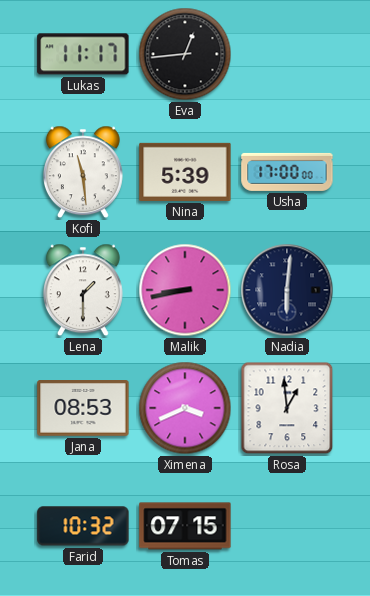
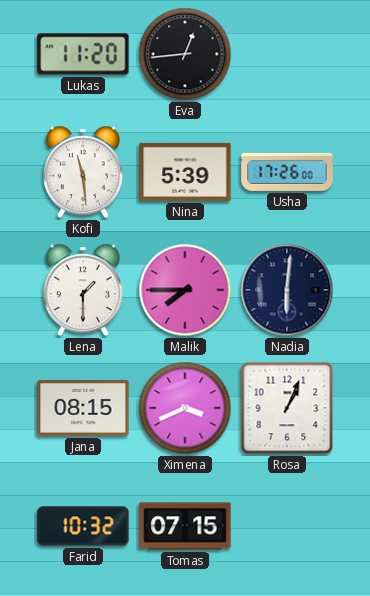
Lukas: 11:17 -> 11:20
Usha: 17:00 -> 17:26
Malik: 8:43 -> 7:45
Jana: 08:53 -> 08:15
Rosa: 12:59 -> 1:04
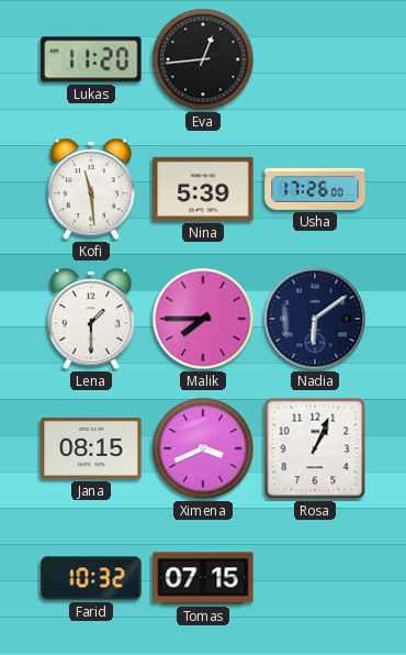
Nadia: 6:01 -> 6:09
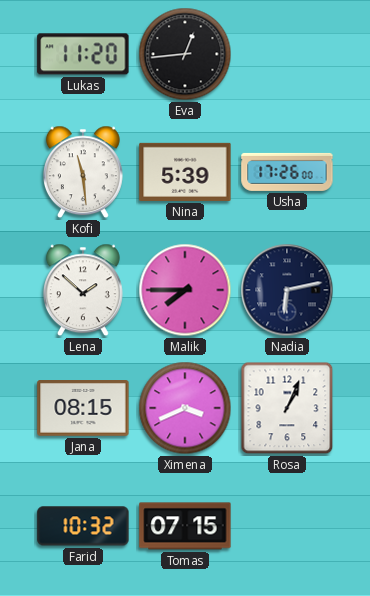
Lena: 1:30 -> 1:52
Nadia: 6:09 -> 6:13
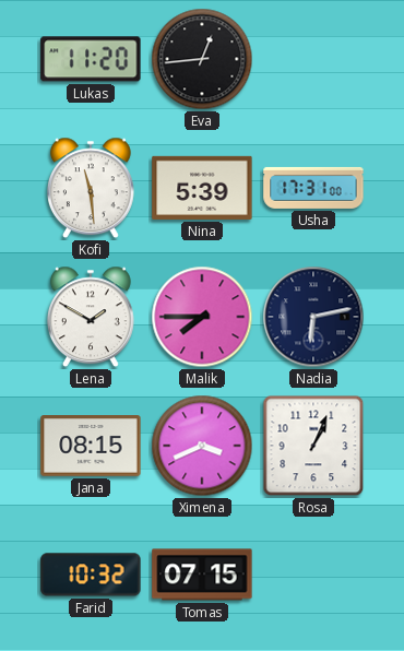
Usha: 17:26 -> 17:31
Lena: 1:52 -> 1:50
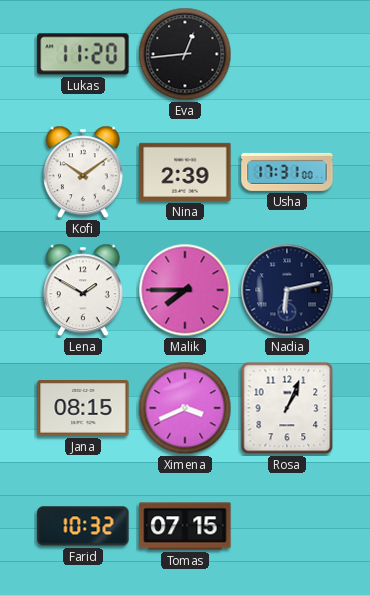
Kofi: 11:29 -> 10:09
Nina: 5:39 -> 2:39
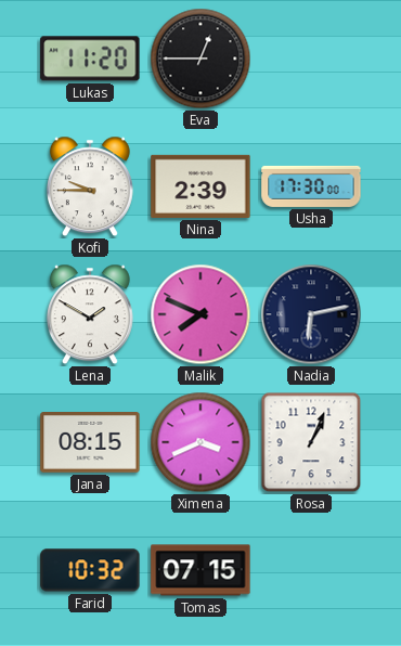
Eva: 12:44 -> 12:45
Kofi: 10:09 -> 9:45
Usha: 17:31 -> 17:30
Malik: 7:45 -> 7:49
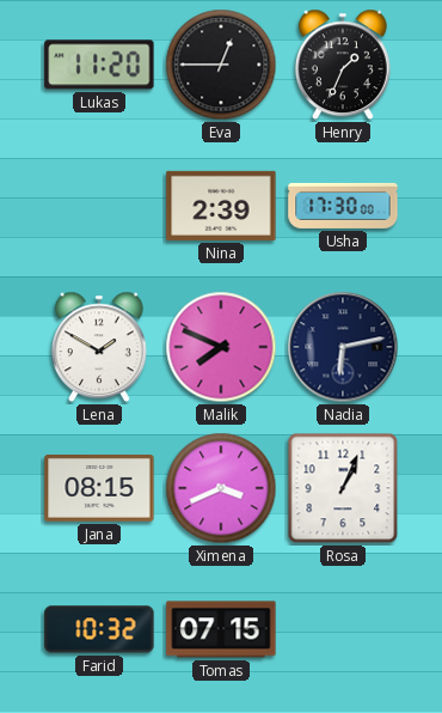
Henry: none -> 1:34
Kofi: 9:45 -> none
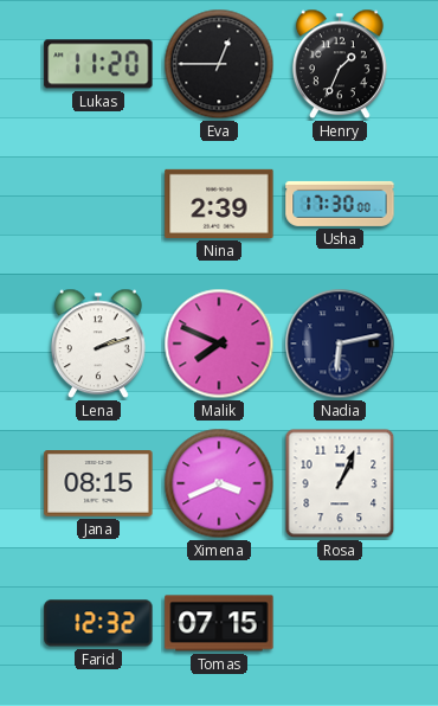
Lena: 1:50 -> 2:12
Farid: 10:32 -> 12:32
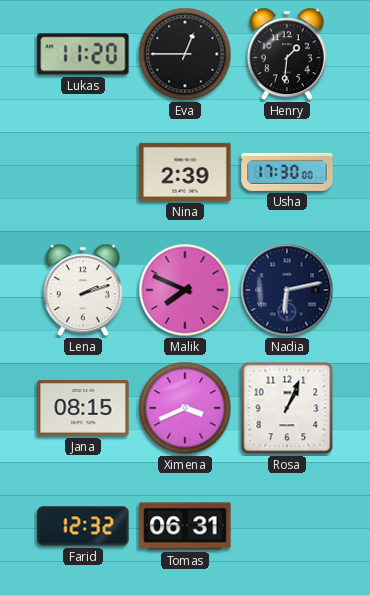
Henry: 1:34 -> 1:31
Tomas: 07:15 -> 06:31
